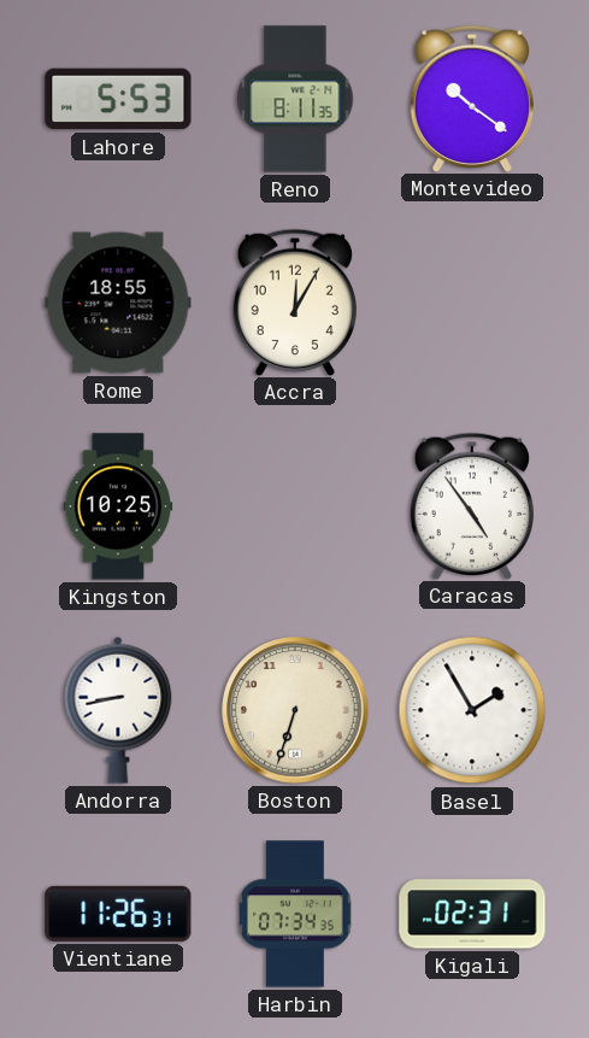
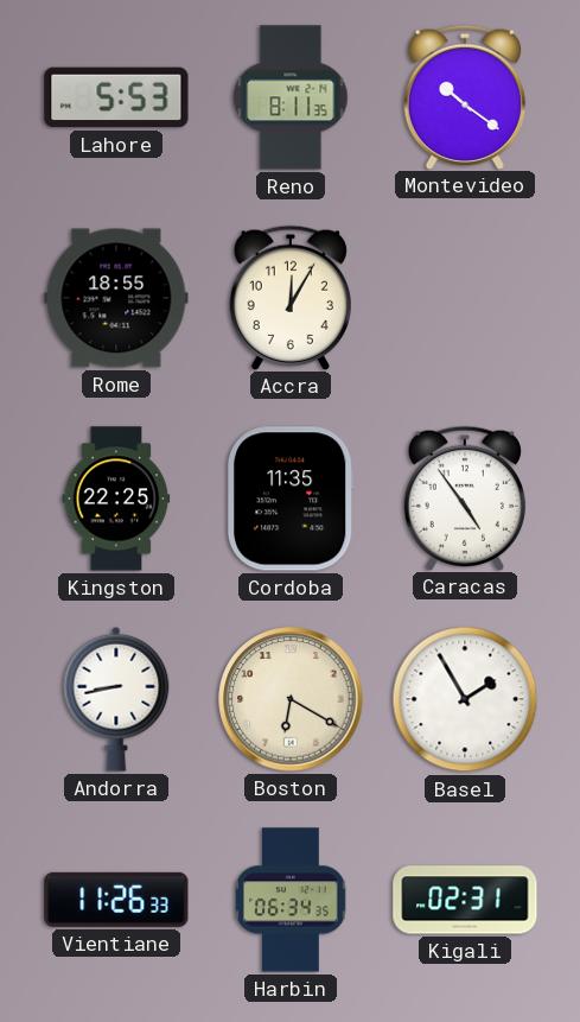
Kingston: 10:25 -> 22:25
Cordoba: none -> 11:35
Boston: 6:33 -> 6:20
Vientiane: 11:26:31 -> 11:26:33
Harbin: 07:34 -> 06:34
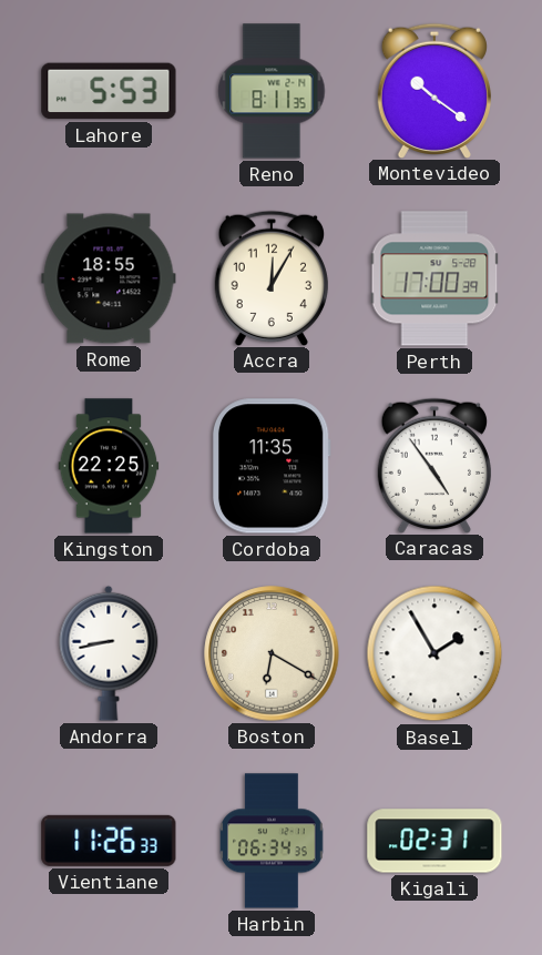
Perth: none -> 17:00
